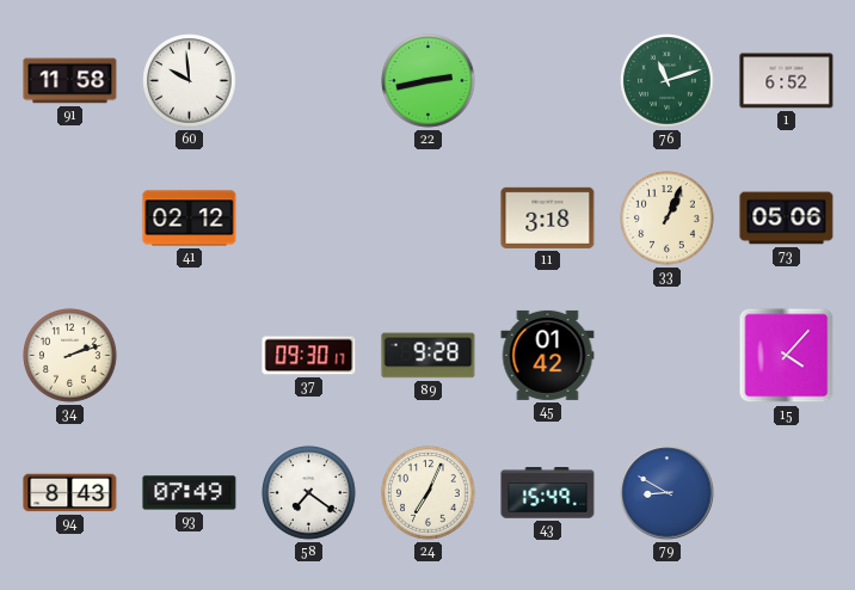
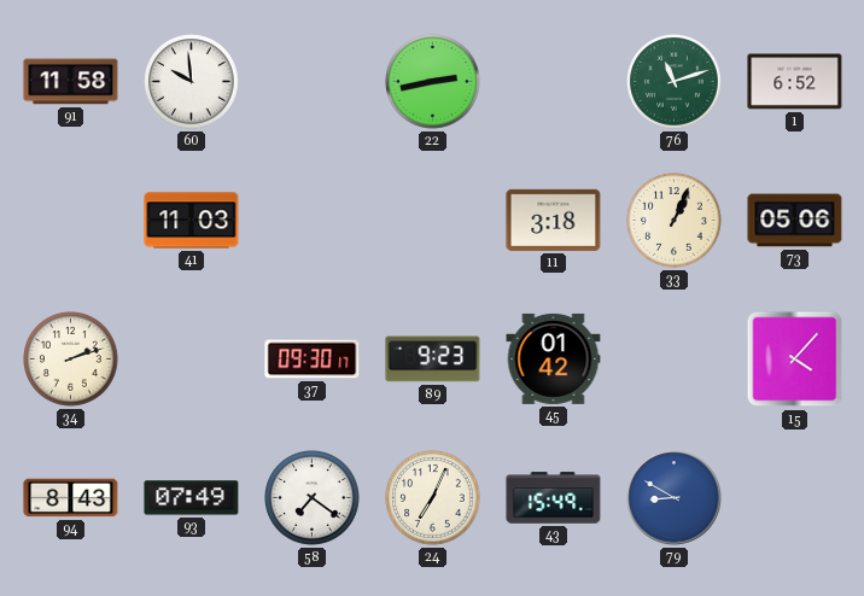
41: 02:12 -> 11:03
89: 9:28 -> 9:23
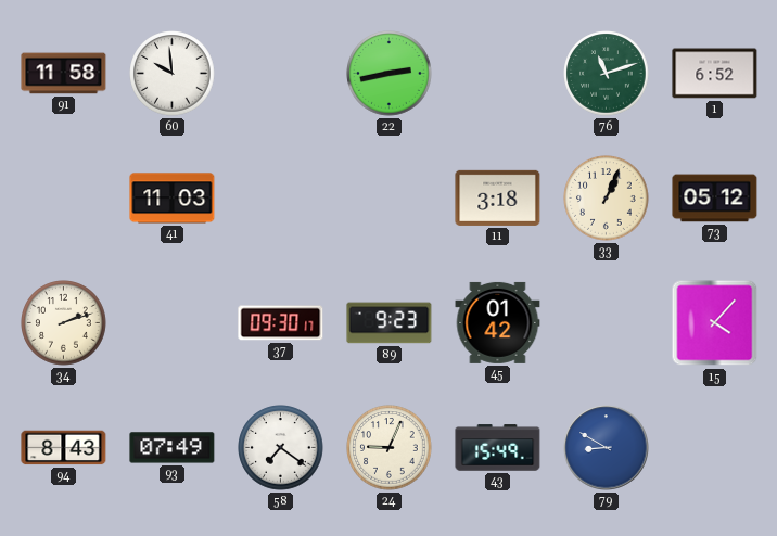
73: 05:06 -> 05:12
24: 7:04 -> 9:04
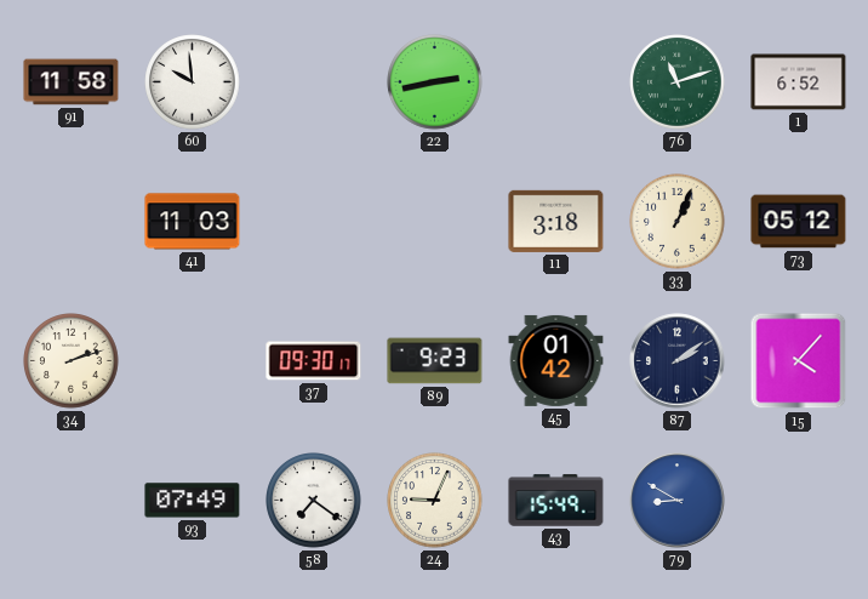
87: none -> 2:09
94: 8:43 -> none
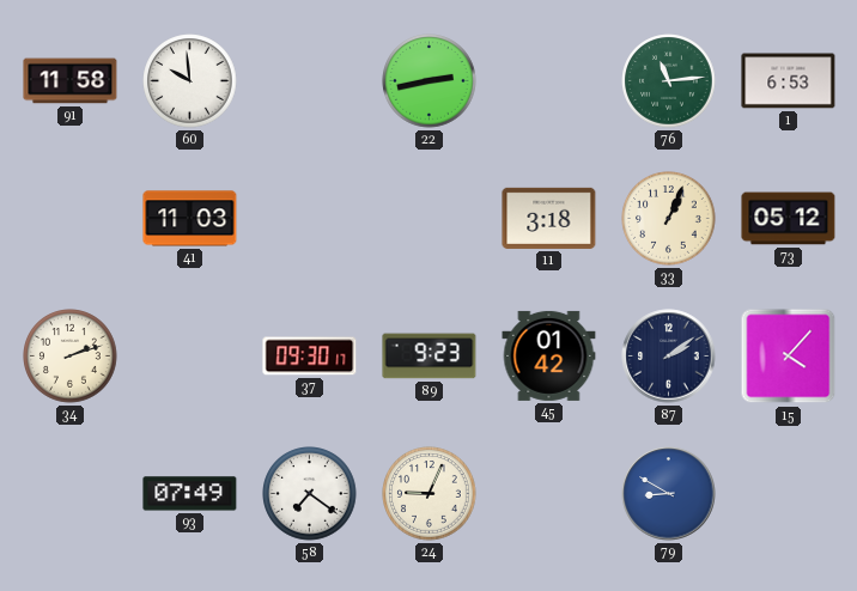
76: 11:12 -> 11:14
1: 6:52 -> 6:53
43: 15:49 -> none
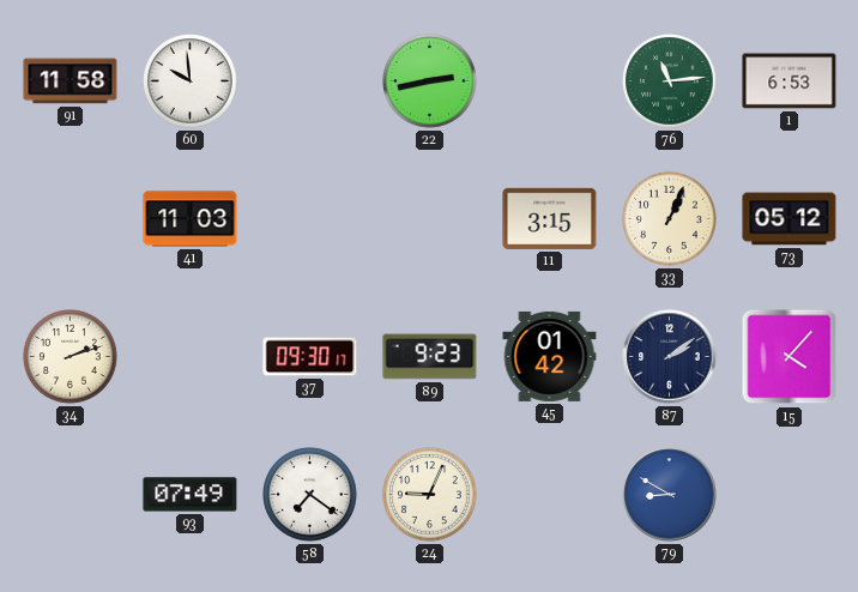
11: 3:18 -> 3:15
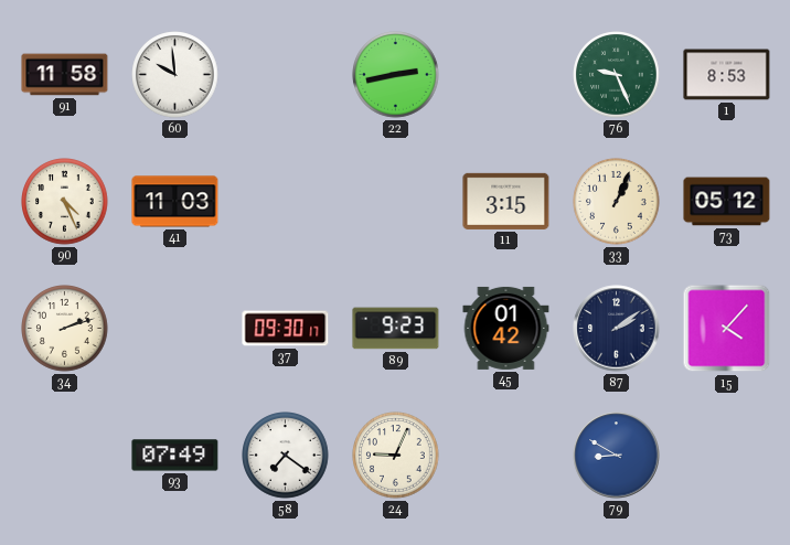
76: 11:14 -> 9:26
1: 6:53 -> 8:53
90: none -> 4:26
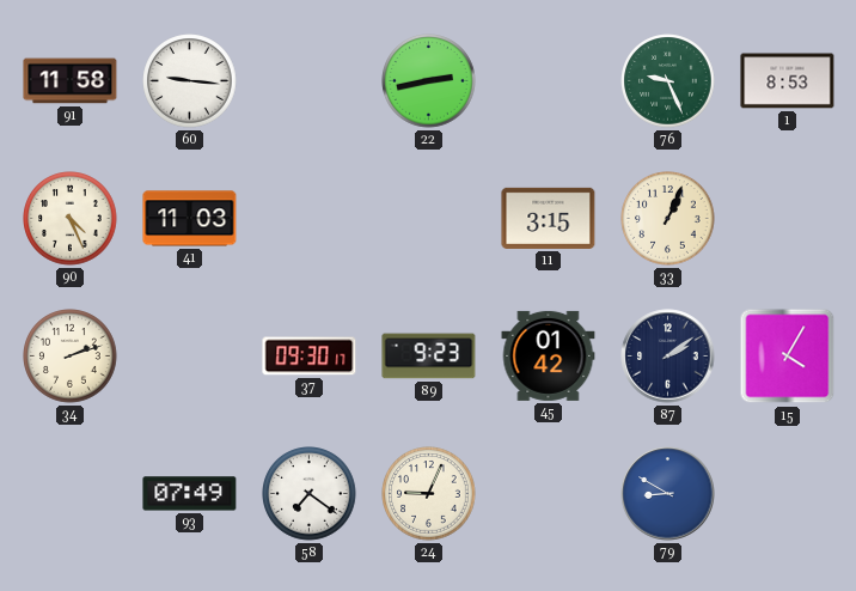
60: 9:59 -> 9:16
73: 05:12 -> none
15: 4:07 -> 4:05
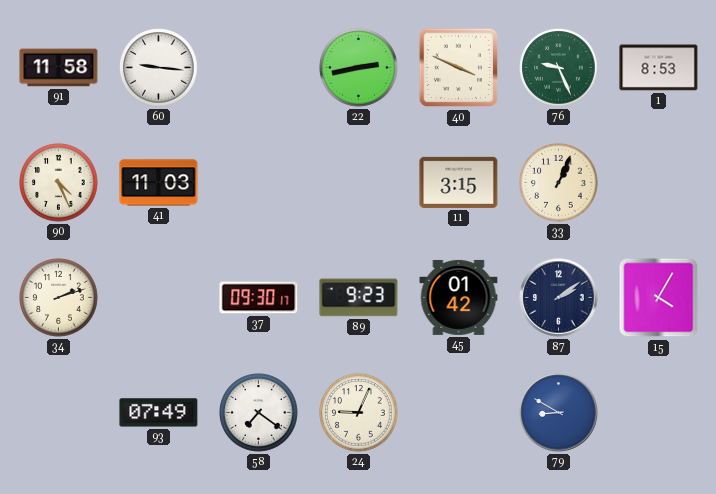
40: none -> 3:49
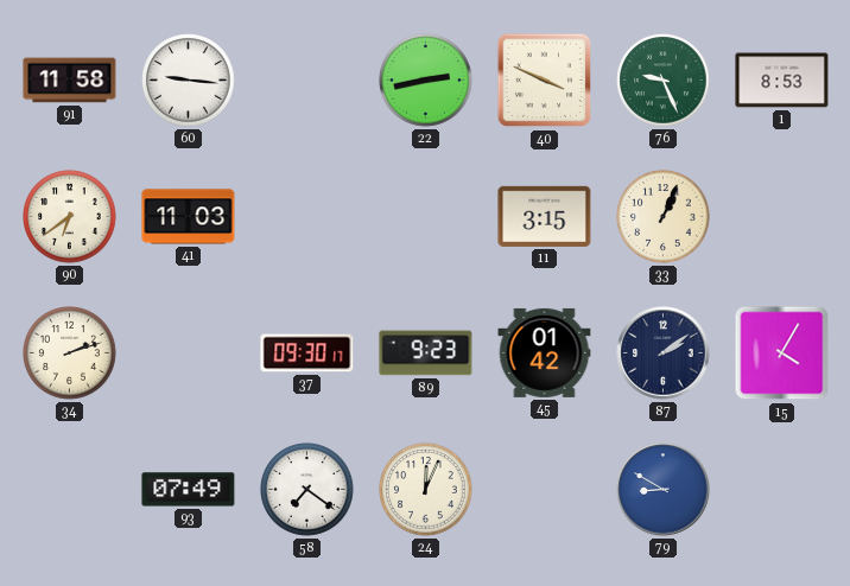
90: 4:26 -> 6:39
24: 9:04 -> 12:04
